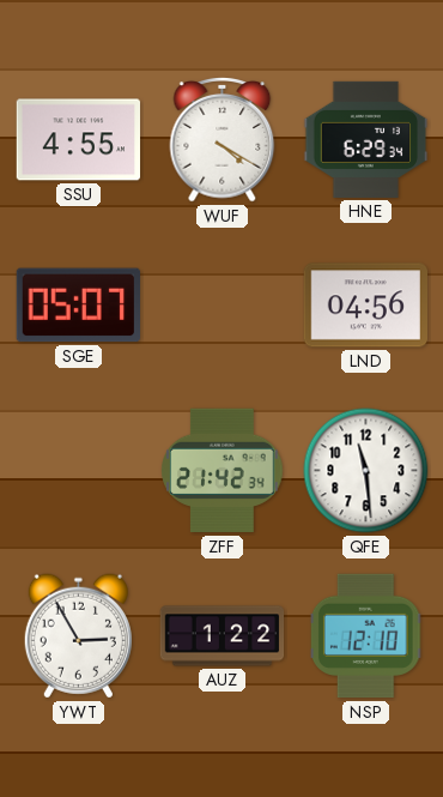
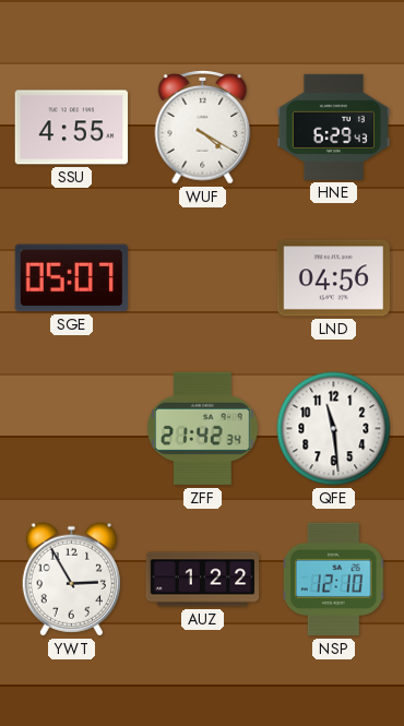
HNE: 6:29:34 -> 6:29:43
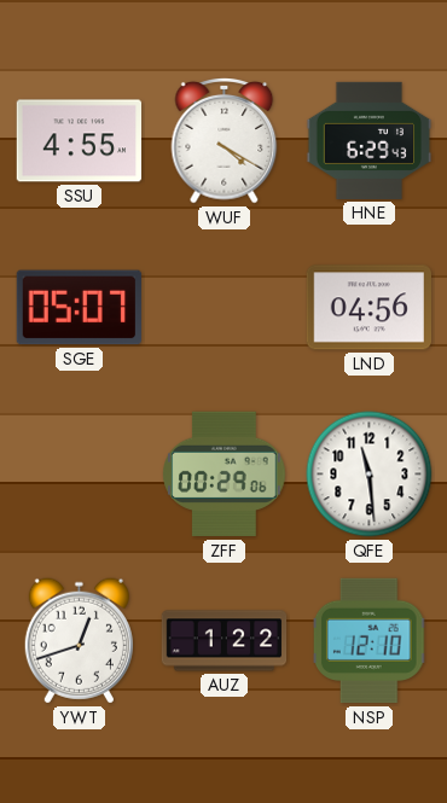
ZFF: 21:42 -> 00:29
YWT: 2:55 -> 12:42
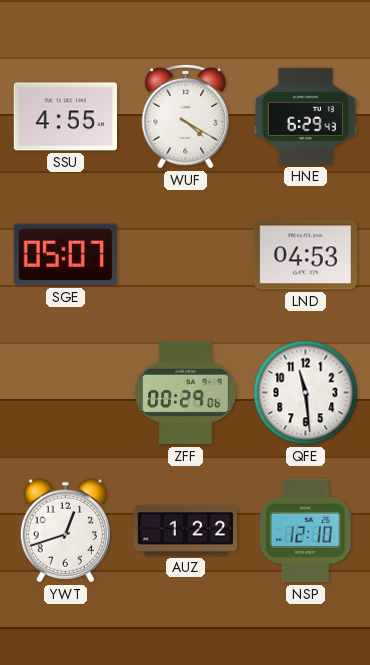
LND: 04:56 -> 04:53
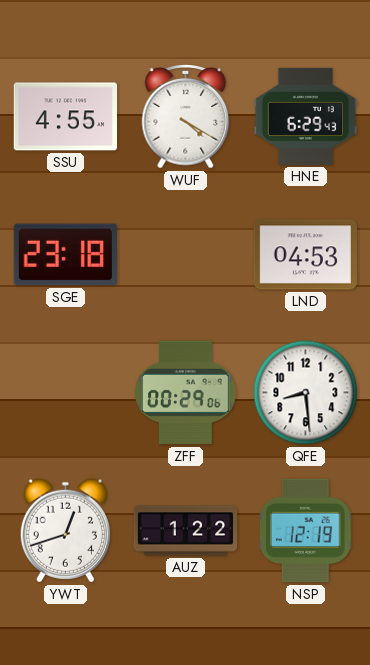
SGE: 05:07 -> 23:18
QFE: 11:29 -> 8:29
NSP: 12:10 -> 12:19
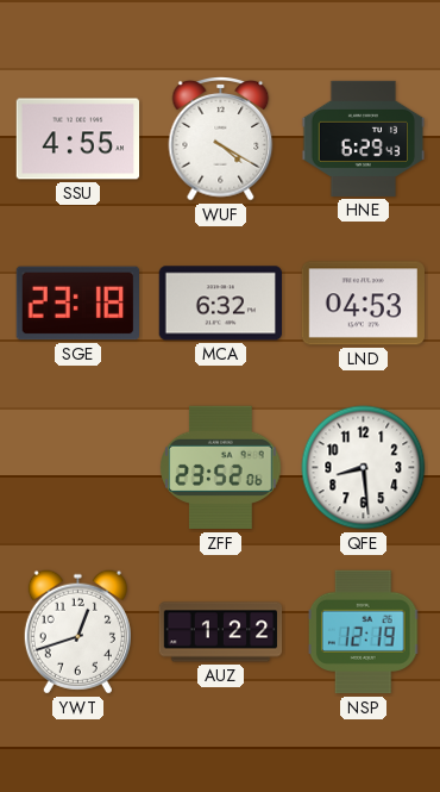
MCA: none -> 6:32
ZFF: 00:29 -> 23:52
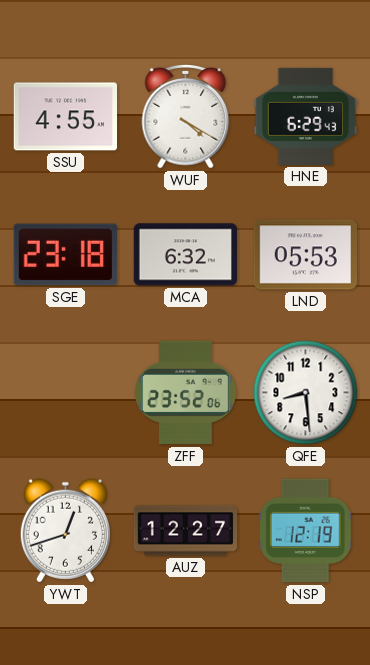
LND: 04:53 -> 05:53
AUZ: 1:22 -> 12:27
